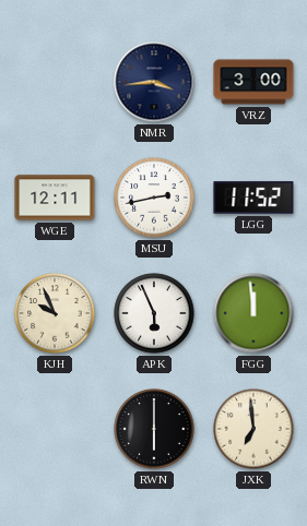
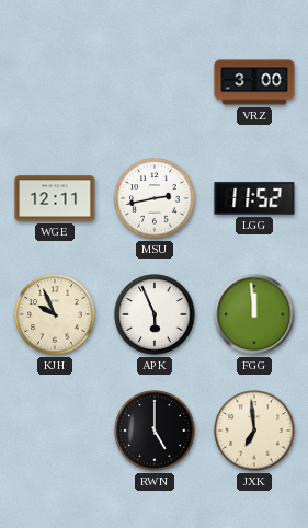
NMR: 3:44 -> none
RWN: 6:00 -> 5:00
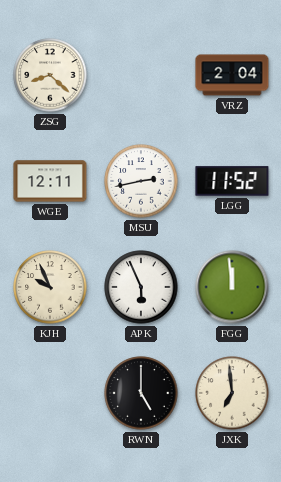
ZSG: none -> 8:22
VRZ: 3:00 -> 2:04
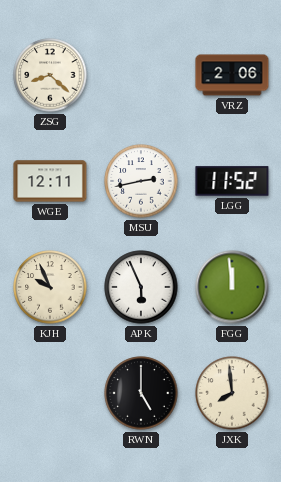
VRZ: 2:04 -> 2:06
JXK: 6:59 -> 7:59
